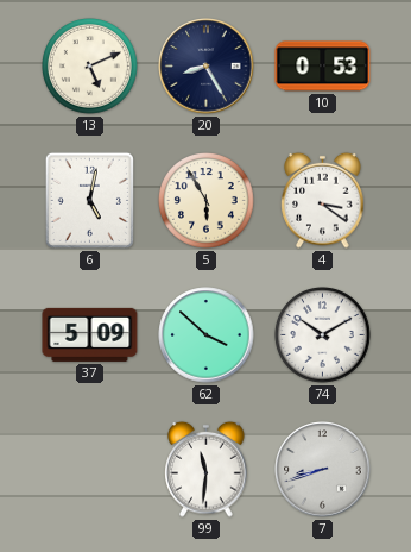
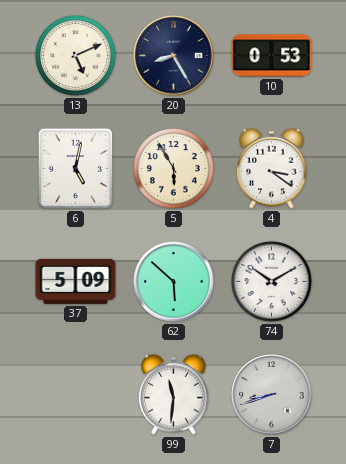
62: 3:52 -> 5:52
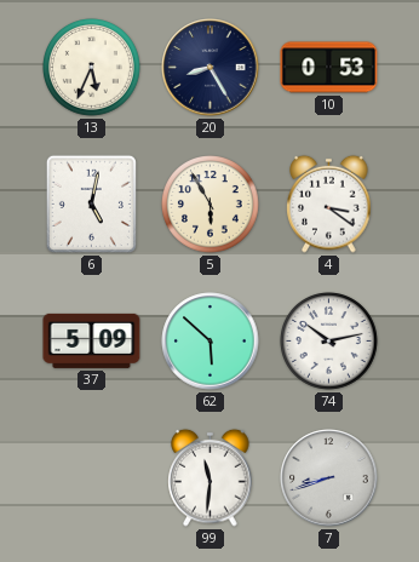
13: 5:11 -> 5:34
74: 10:10 -> 10:13
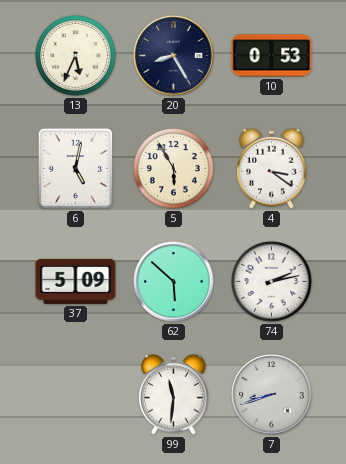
74: 10:13 -> 2:13
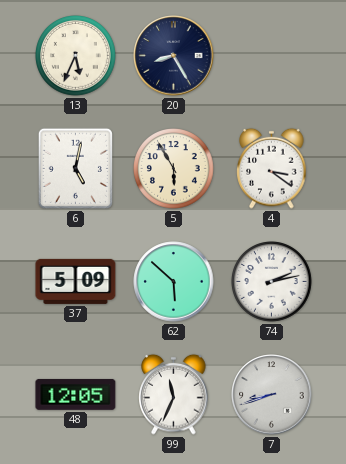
10: 0:53 -> none
48: none -> 12:05
99: 11:31 -> 11:34
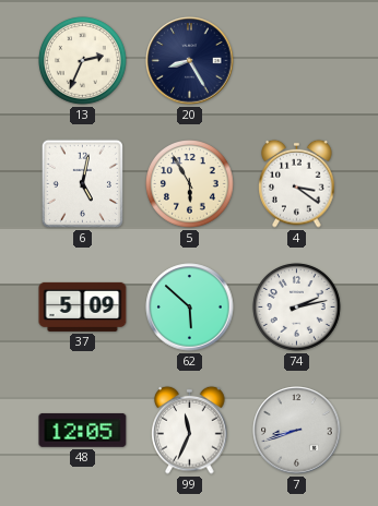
13: 5:34 -> 2:34
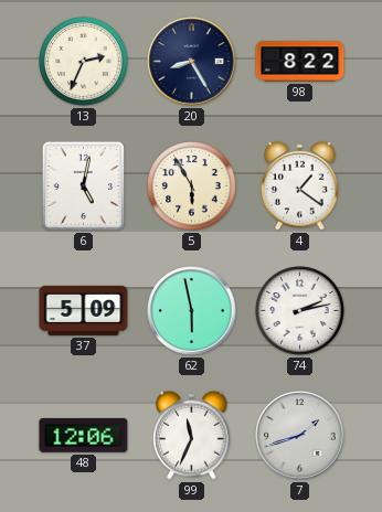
98: none -> 8:22
4: 3:21 -> 1:21
62: 5:52 -> 5:58
48: 12:05 -> 12:06
7: 8:42 -> 1:42
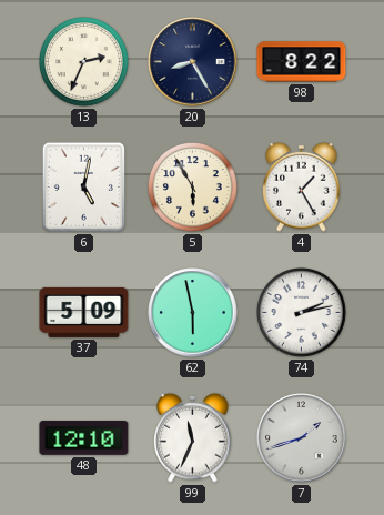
4: 1:21 -> 1:25
48: 12:06 -> 12:10
